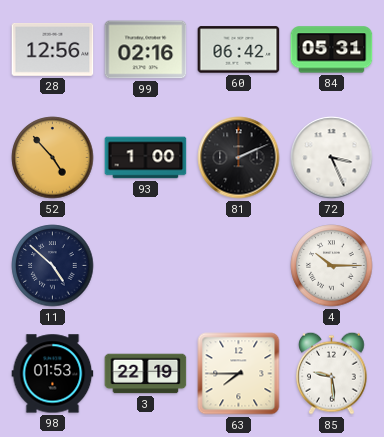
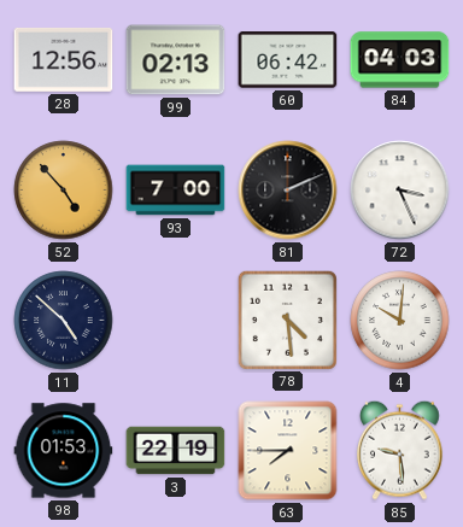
99: 02:16 -> 02:13
84: 05:31 -> 04:03
93: 1:00 -> 7:00
78: none -> 4:29
4: 10:15 -> 10:01
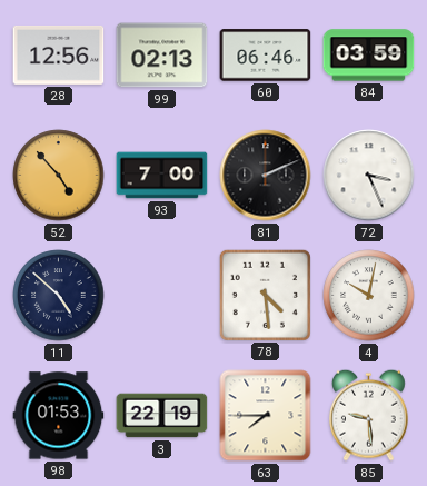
60: 06:42 -> 06:46
84: 04:03 -> 03:59
4: 10:01 -> 10:02
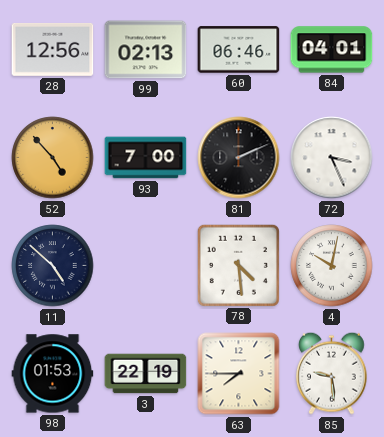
84: 03:59 -> 04:01
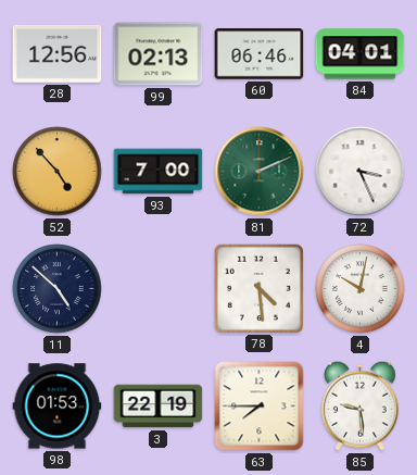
81 dial: black -> green
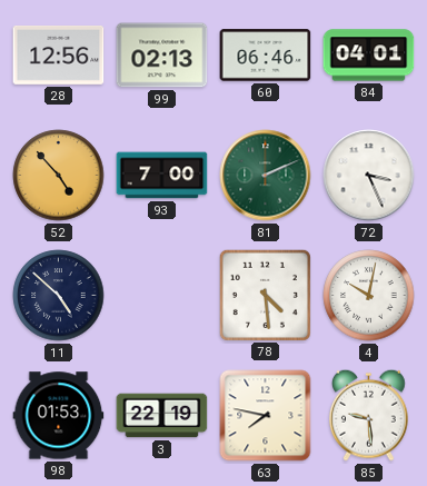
63: 7:45 -> 7:47
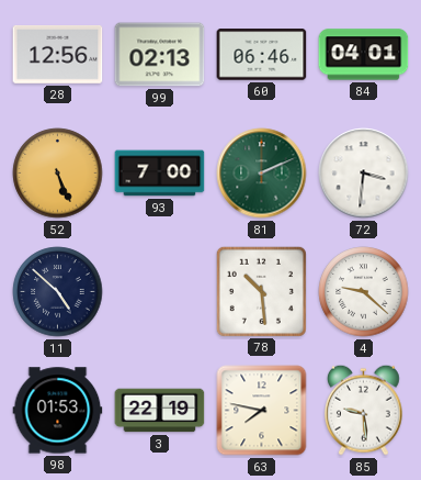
52: 4:53 -> 5:26
72: 3:26 -> 3:31
78: 4:29 -> 10:29
4: 10:02 -> 9:22
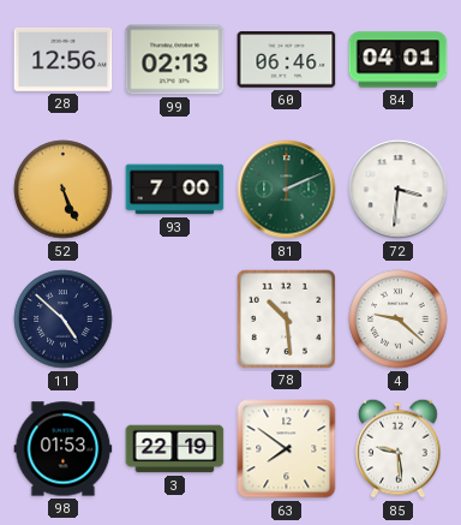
63: 7:47 -> 7:51
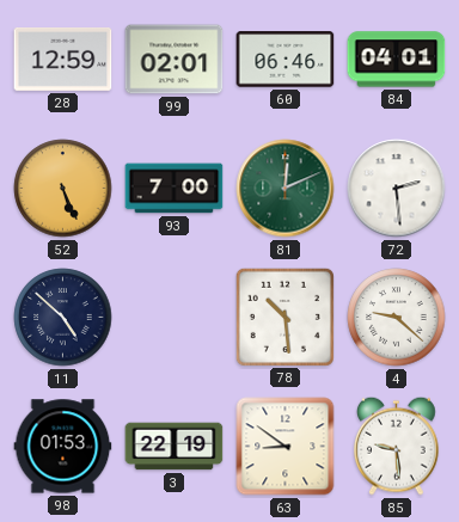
28: 12:56 -> 12:59
99: 02:13 -> 02:01
81: 2:11 -> 12:11
72: 3:31 -> 2:29
63: 7:51 -> 8:51
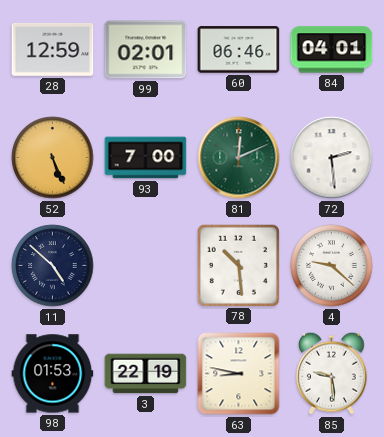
63: 8:51 -> 8:47
